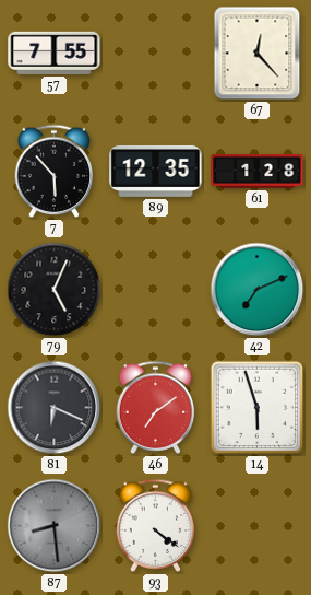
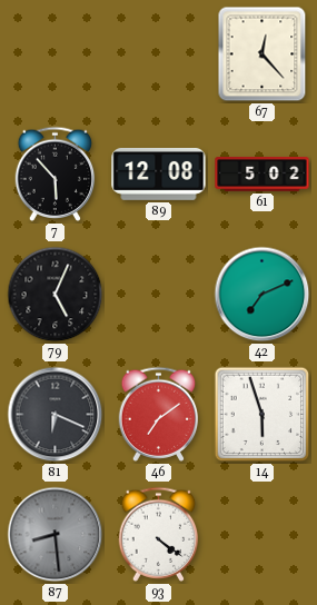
57: 7:55 -> none
89: 12:35 -> 12:08
61: 1:28 -> 5:02
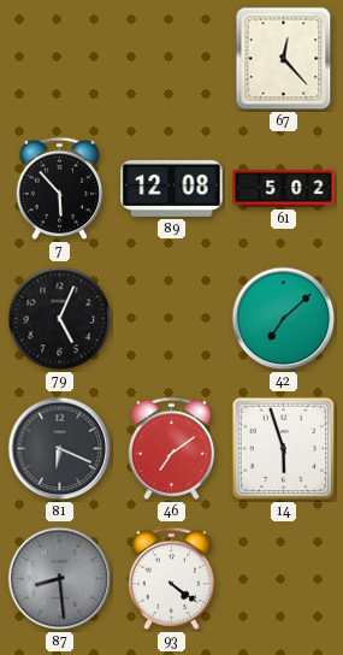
42: 7:11 -> 7:08
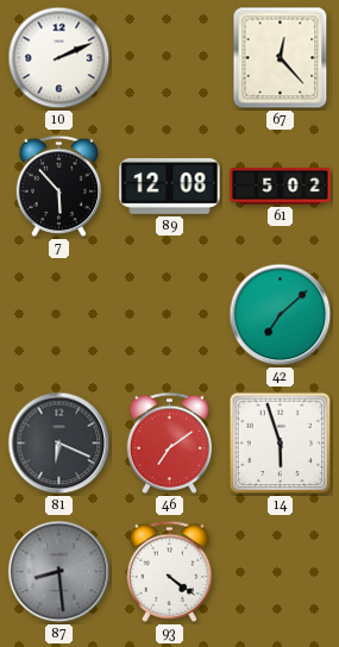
10: none -> 2:11
79: 5:04 -> none
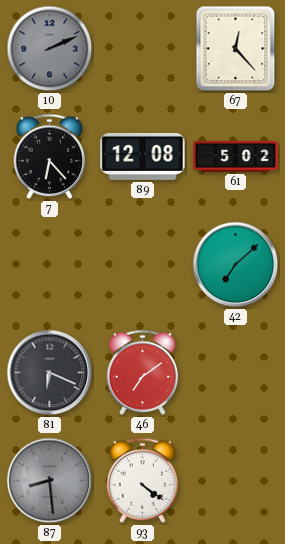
10 dial: white -> grey
7: 5:53 -> 6:23
14: 5:57 -> none
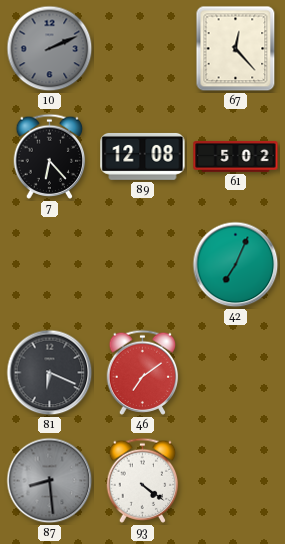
42: 7:08 -> 7:04
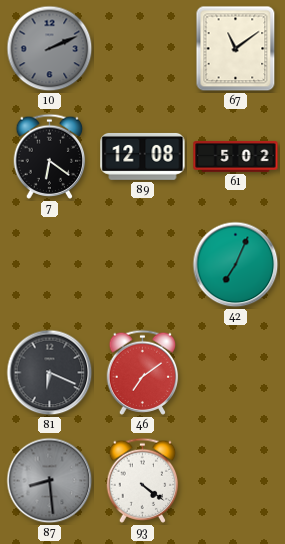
67: 12:23 -> 11:09
7: 6:23 -> 6:21
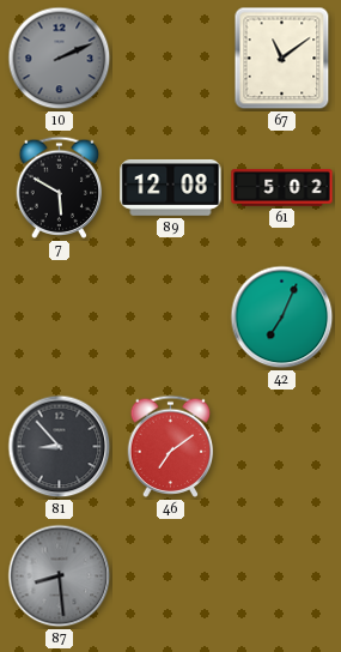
7: 6:21 -> 5:50
81: 6:19 -> 8:53
93: 4:21 -> none
